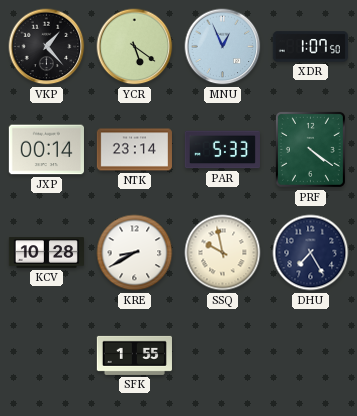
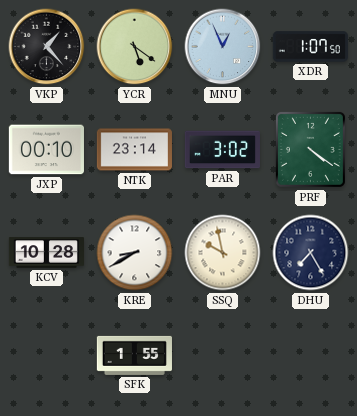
JXP: 00:14 -> 00:10
PAR: 5:33 -> 3:02
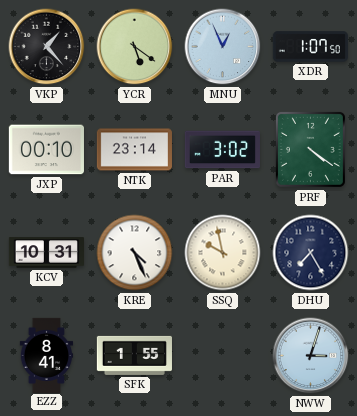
KCV: 10:28 -> 10:31
KRE: 8:40 -> 4:26
EZZ: none -> 8:41
NWW: none -> 3:03
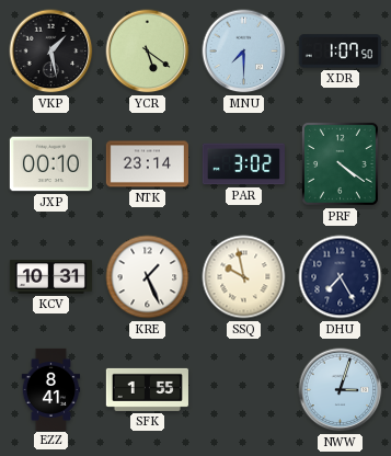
VKP: 1:23 -> 1:28
MNU: 12:56 -> 7:30
KRE: 4:26 -> 1:26
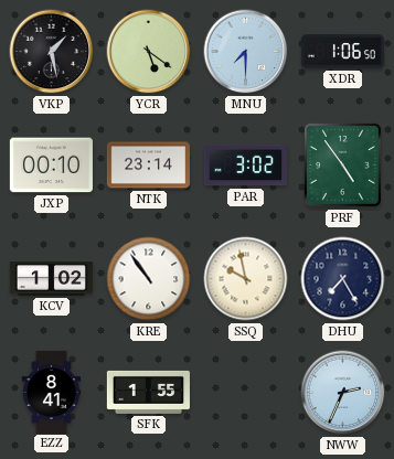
XDR: 1:07 -> 1:06
PRF: 4:21 -> 4:54
KCV: 10:31 -> 1:02
KRE: 1:26 -> 10:54
NWW: 3:03 -> 2:34
